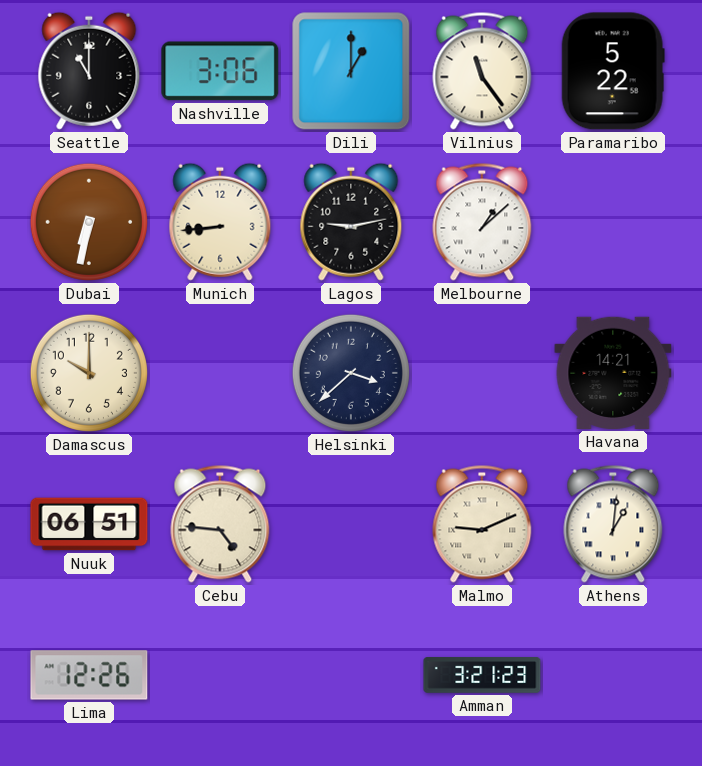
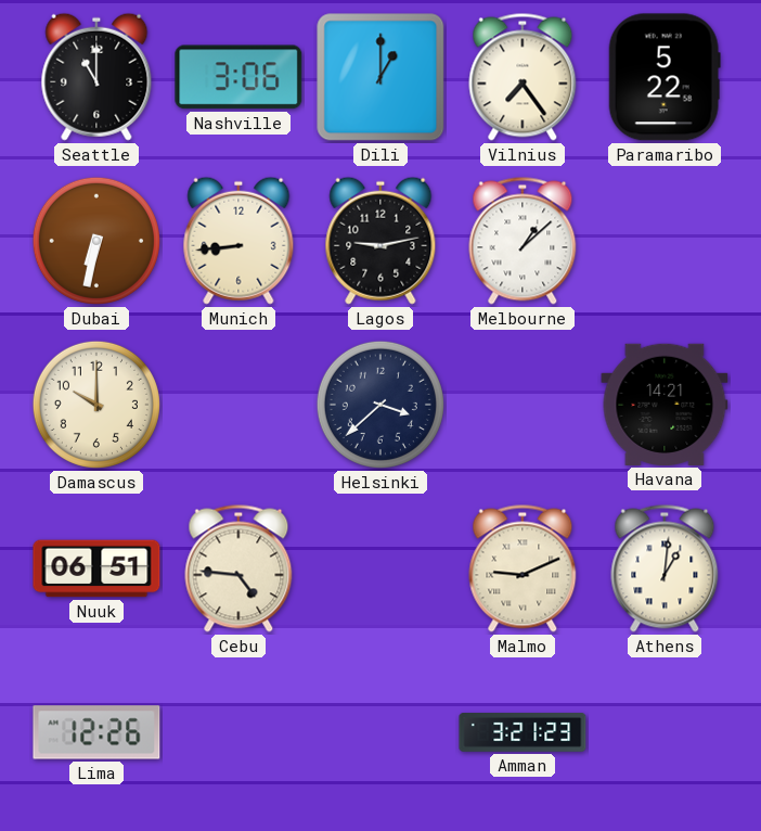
Vilnius: 11:24 -> 7:24
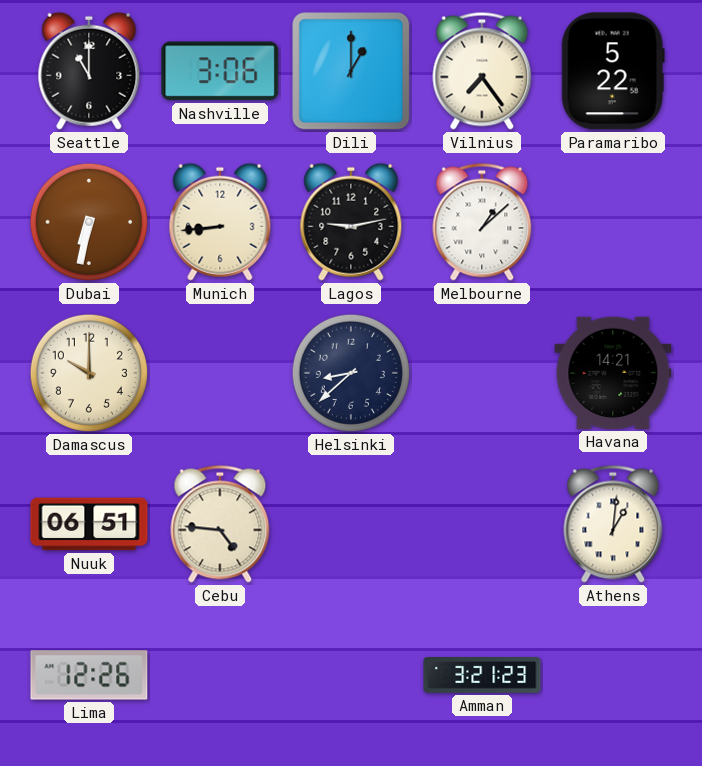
Helsinki: 3:38 -> 8:38
Malmo: 9:11 -> none
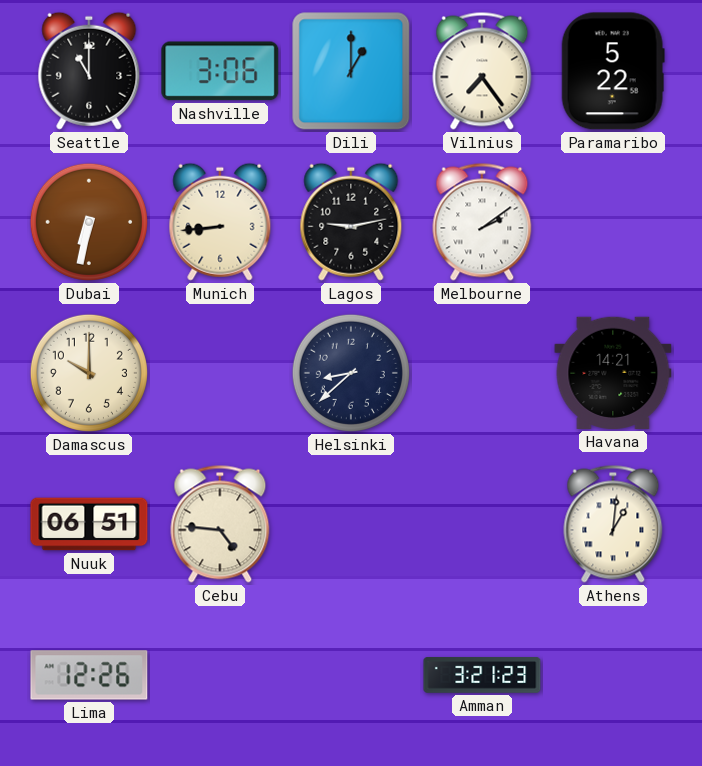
Melbourne: 1:08 -> 2:09
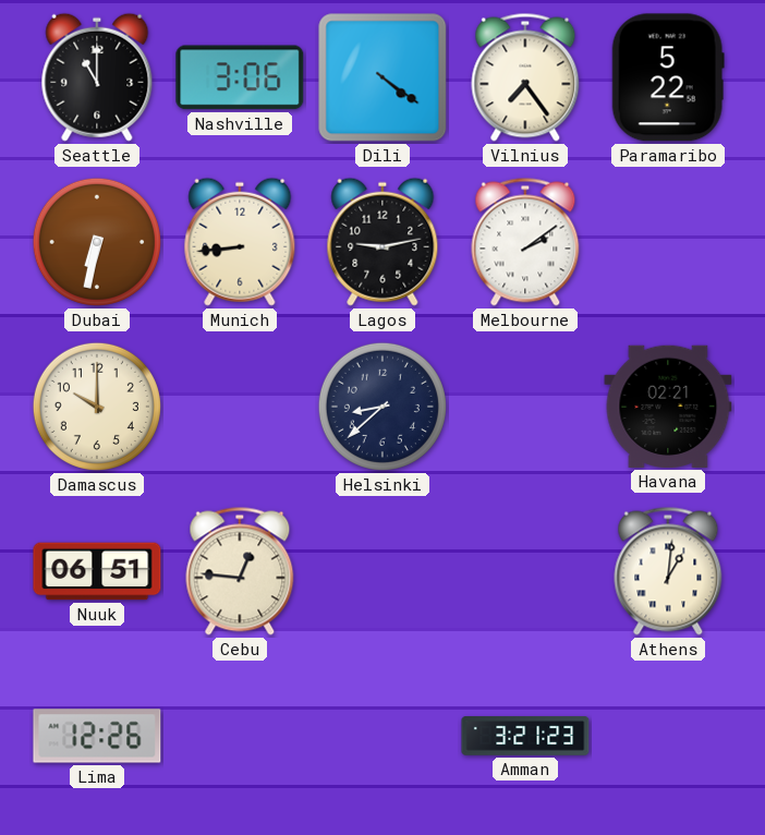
Dili: 1:00 -> 4:21
Havana: 14:21 -> 02:21
Cebu: 4:46 -> 12:46
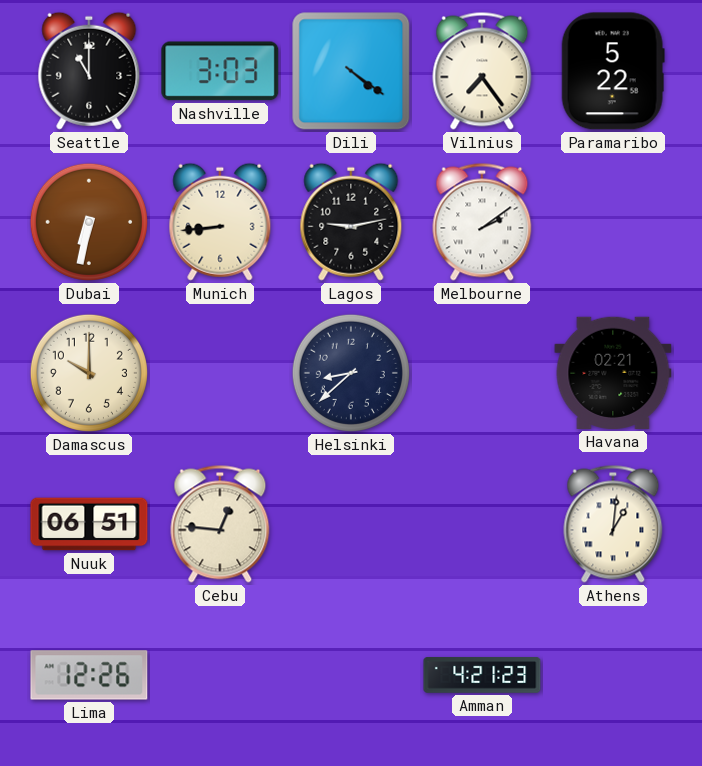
Nashville: 3:06 -> 3:03
Amman: 3:21 -> 4:21
